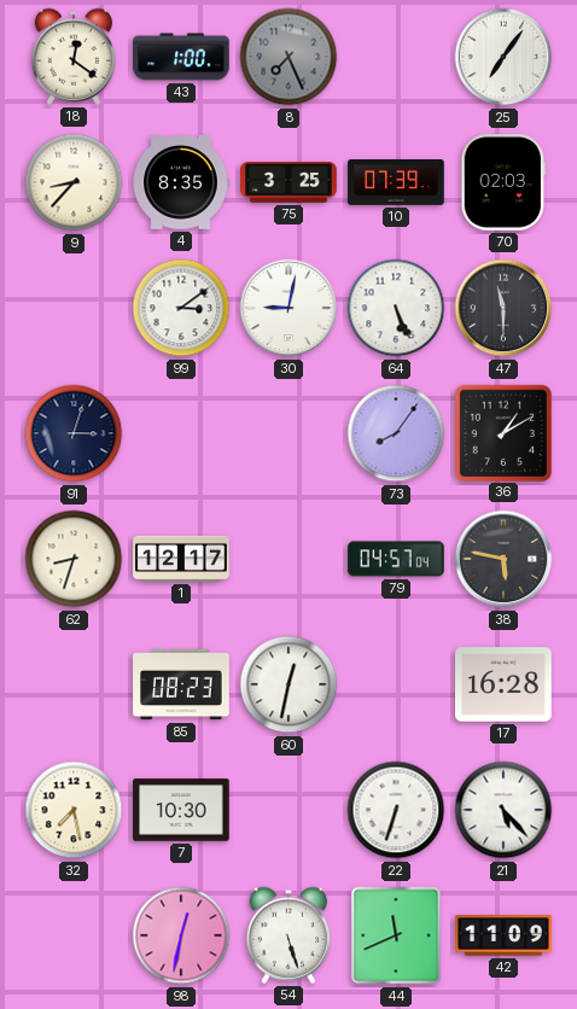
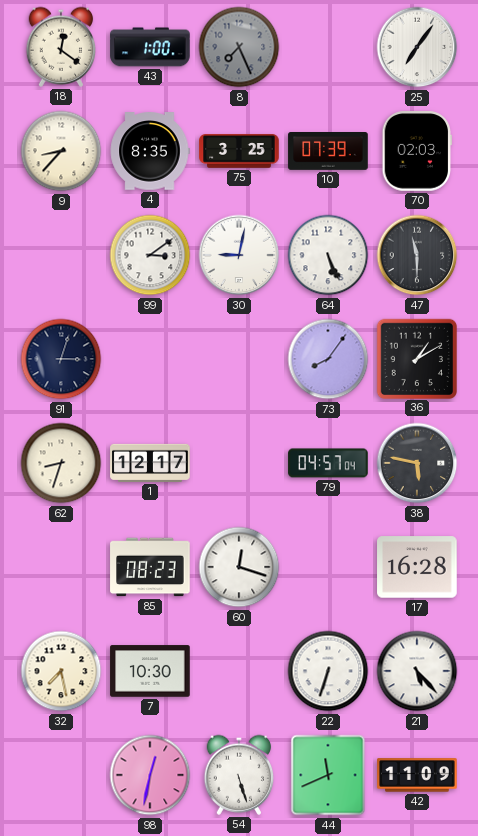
60: 12:32 -> 12:18
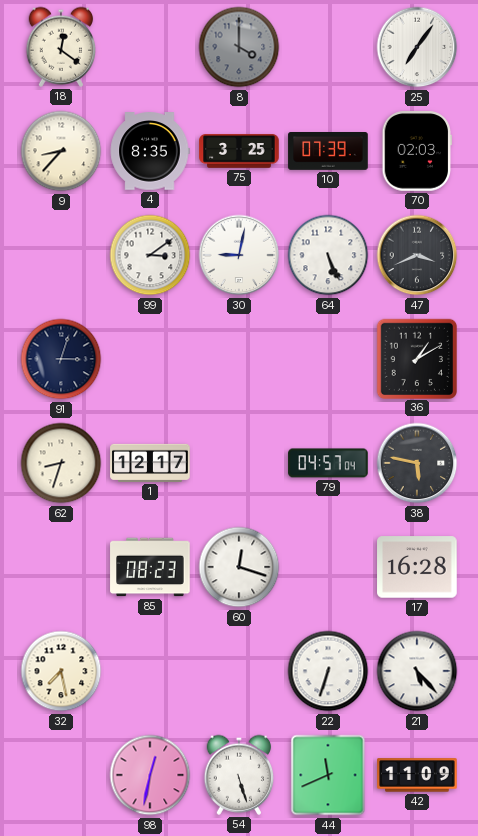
43: 1:00 -> none
8: 7:26 -> 4:00
47: 11:30 -> 3:41
73: 8:06 -> none
7: 10:30 -> none
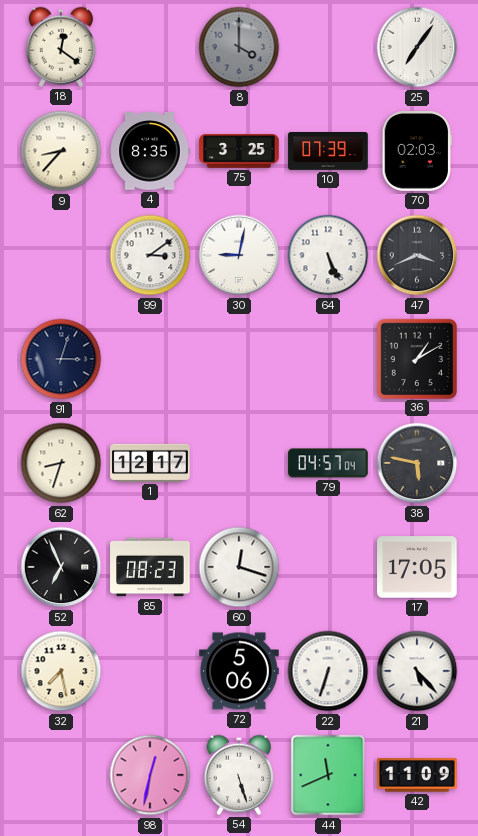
52: none -> 6:56
17: 16:28 -> 17:05
72: none -> 5:06
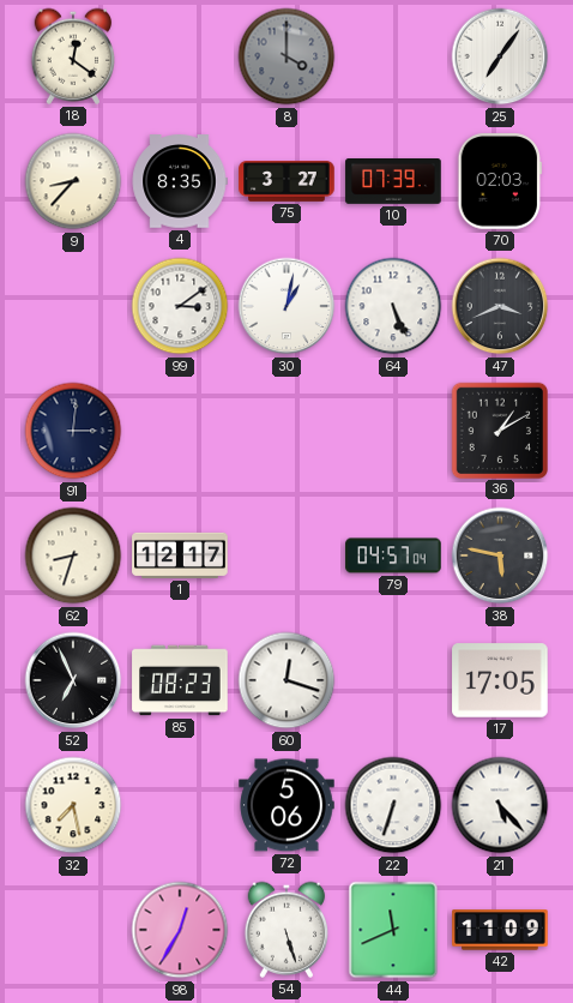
75: 3:25 -> 3:27
30: 9:02 -> 1:02
91: 3:03 -> 3:01
98: 12:32 -> 12:35
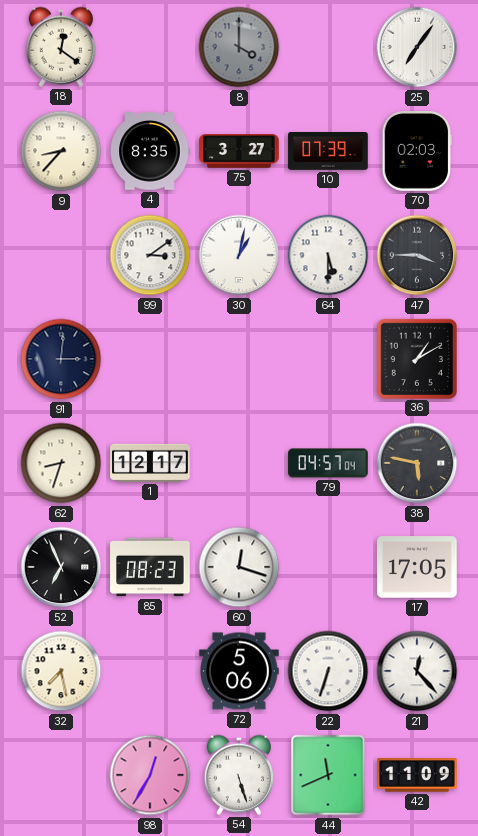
64: 5:26 -> 5:30
47: 3:41 -> 3:45
21: 5:23 -> 12:23
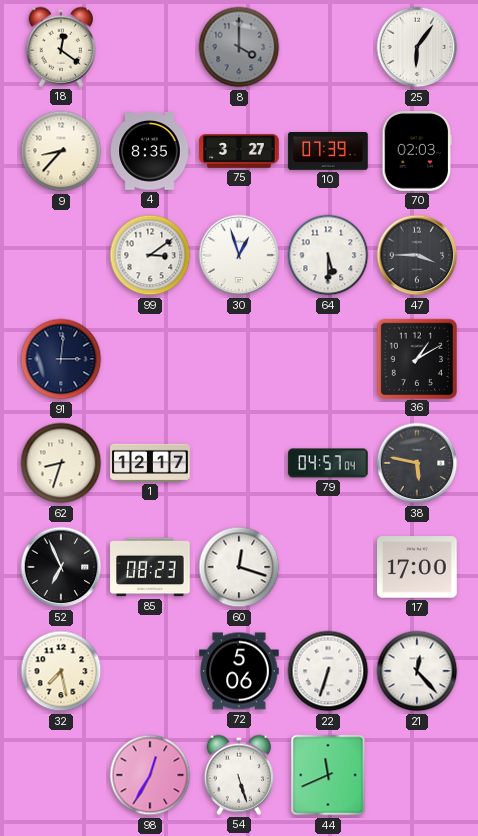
25: 7:06 -> 6:06
30: 1:02 -> 12:57
17: 17:05 -> 17:00
42: 11:09 -> none
